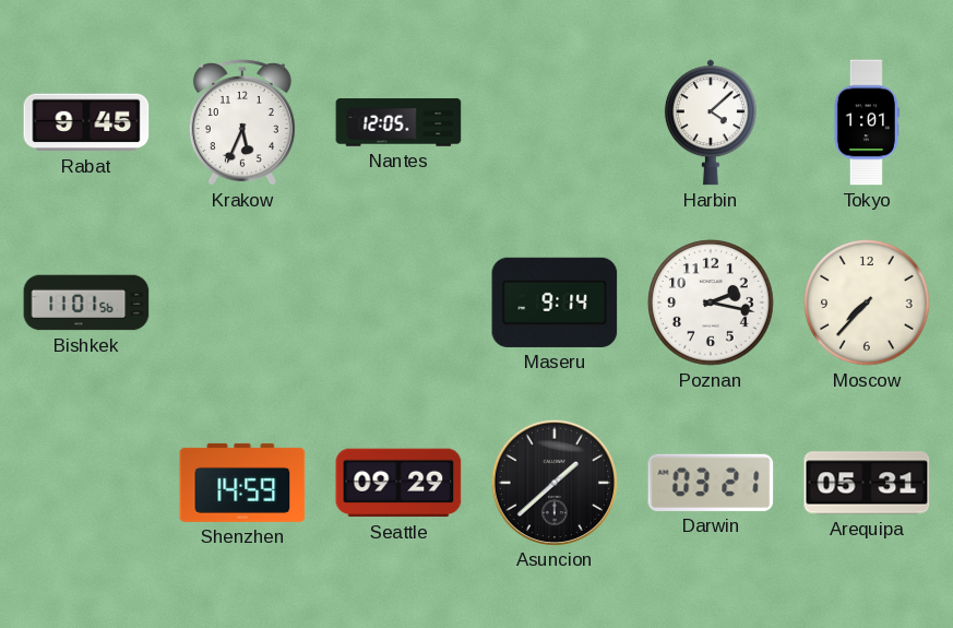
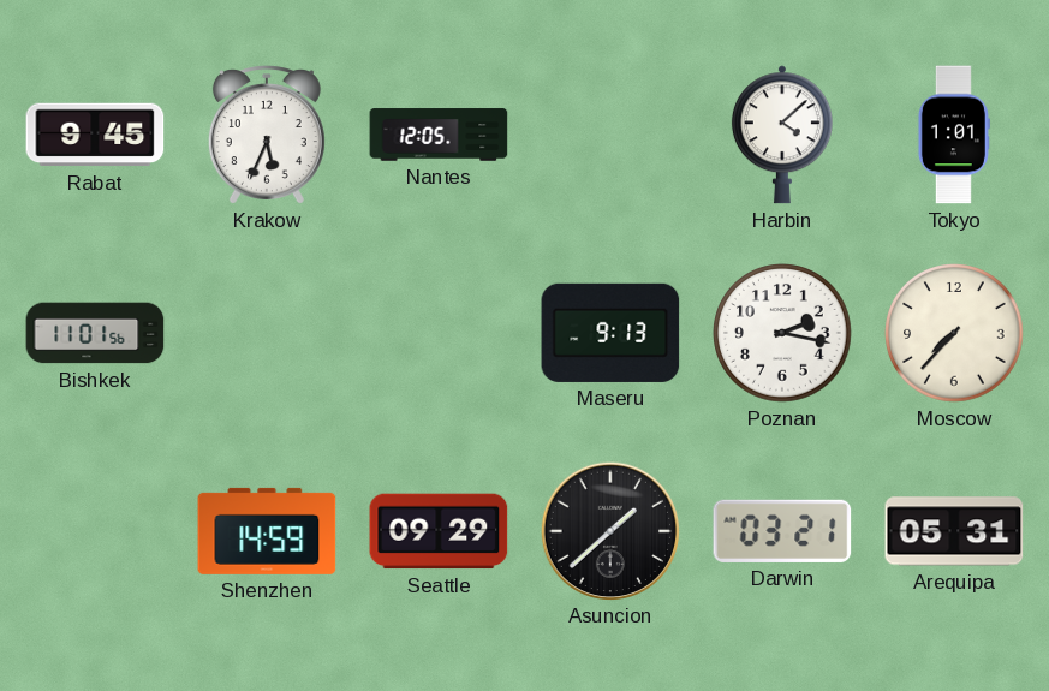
Maseru: 9:14 -> 9:13
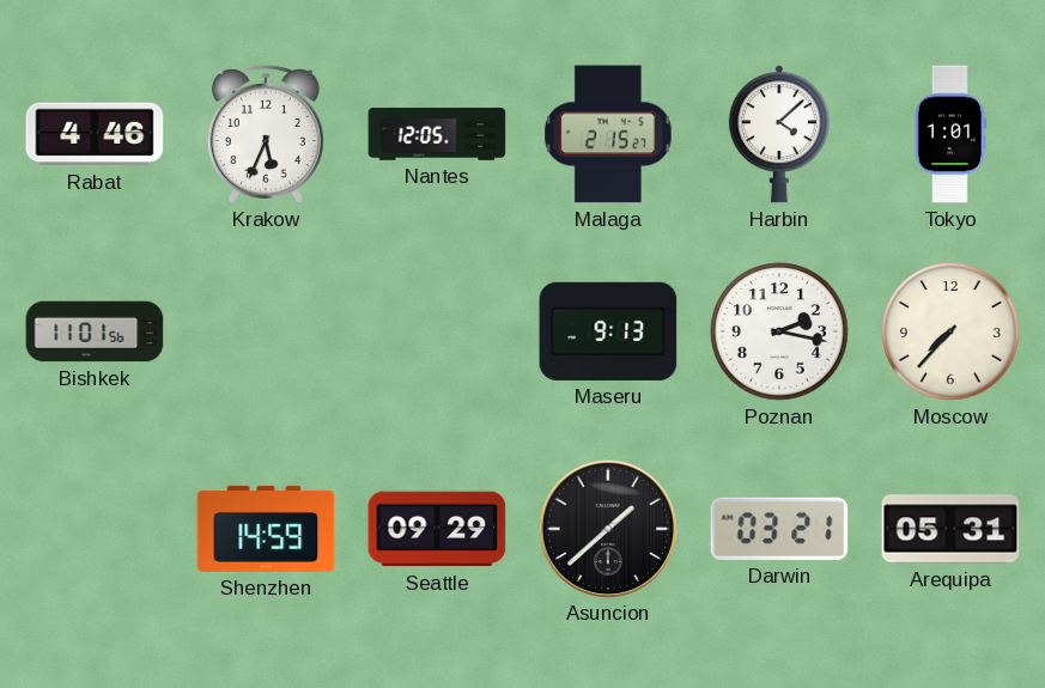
Rabat: 9:45 -> 4:46
Malaga: none -> 2:15
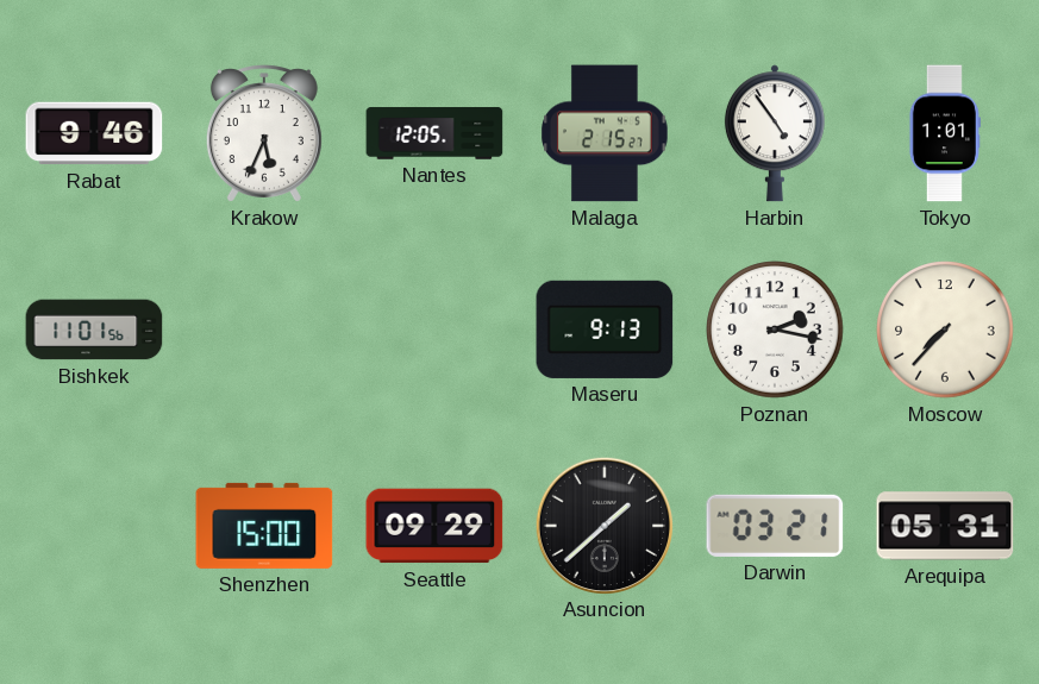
Rabat: 4:46 -> 9:46
Harbin: 4:08 -> 4:54
Shenzhen: 14:59 -> 15:00
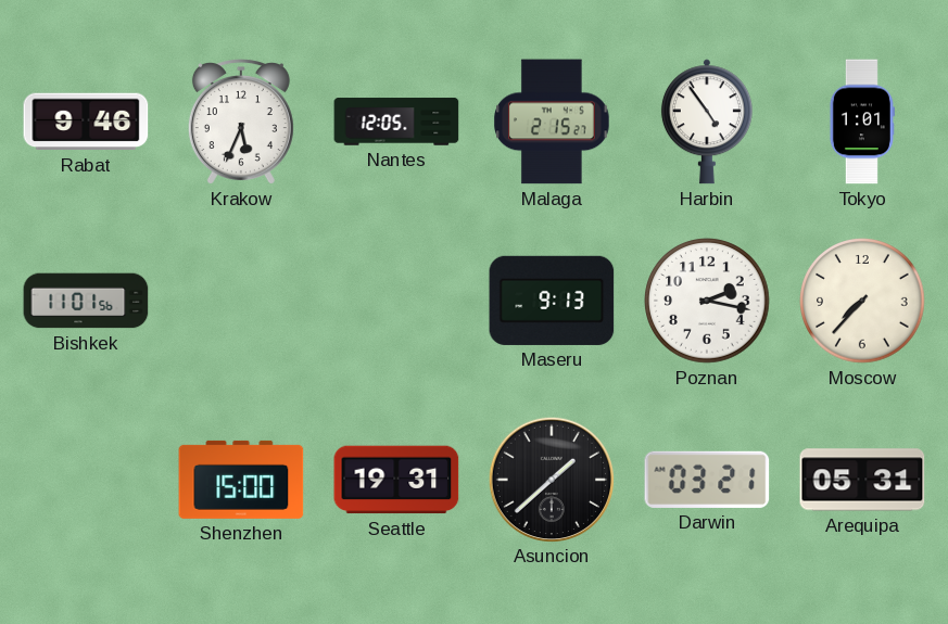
Seattle: 09:29 -> 19:31
